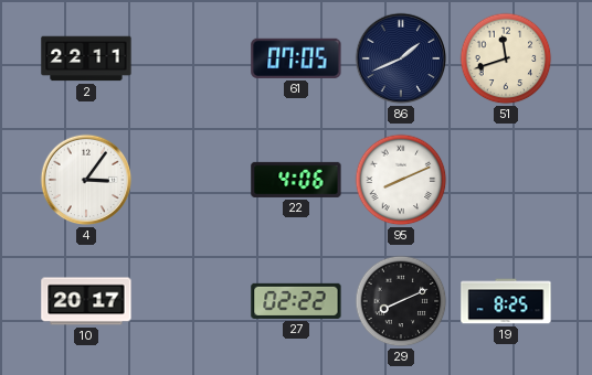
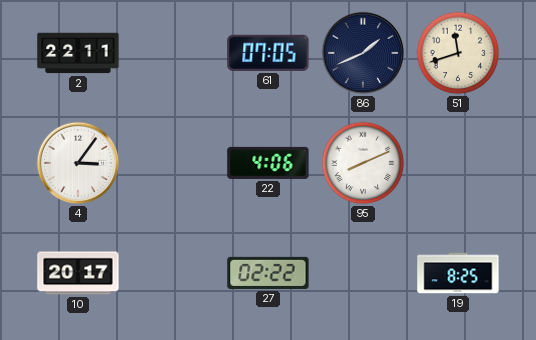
29: 8:11 -> none
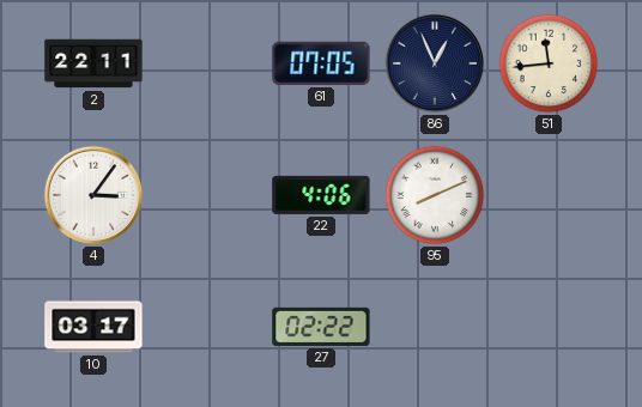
86: 1:41 -> 12:56
51: 11:42 -> 11:44
10: 20:17 -> 03:17
19: 8:25 -> none
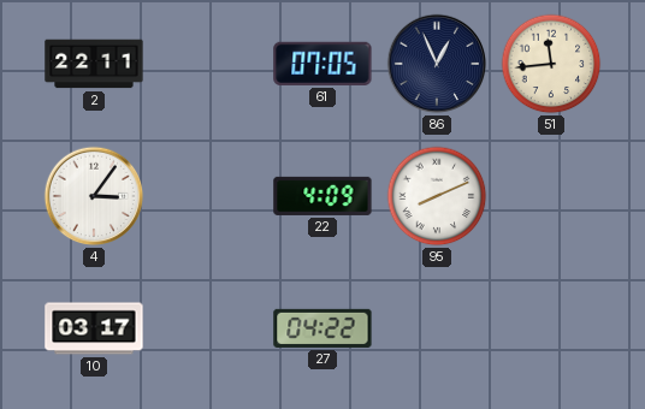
22: 4:06 -> 4:09
27: 02:22 -> 04:22
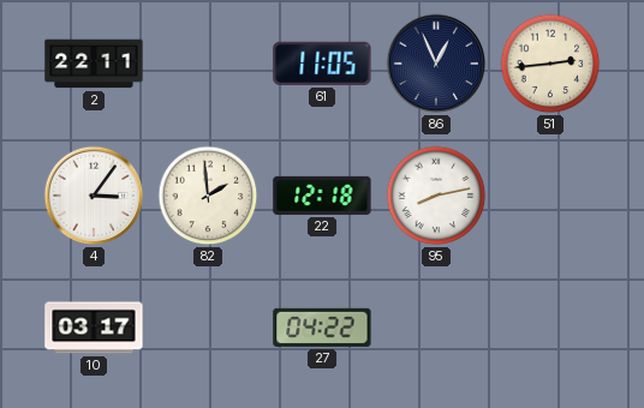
61: 07:05 -> 11:05
51: 11:44 -> 2:44
82: none -> 1:59
22: 4:09 -> 12:18
95: 8:11 -> 8:13
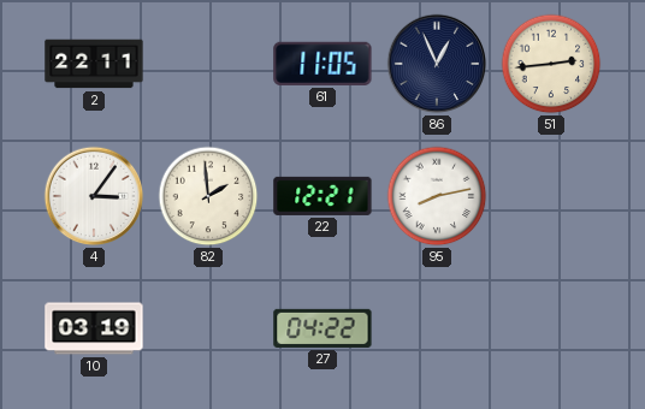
22: 12:18 -> 12:21
10: 03:17 -> 03:19
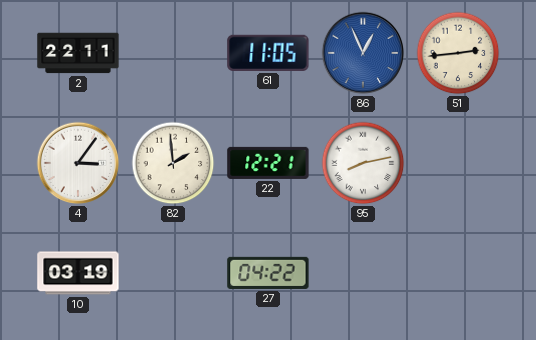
86 dial: navy -> blue
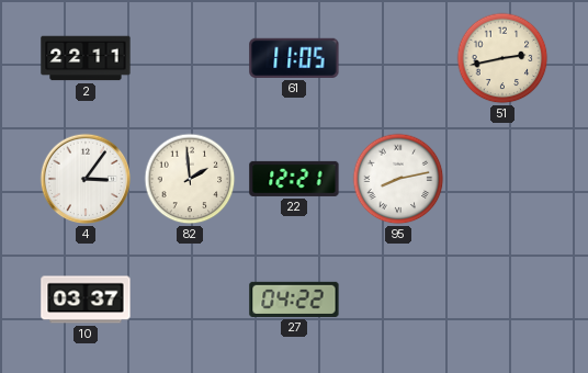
86: 12:56 -> none
51: 2:44 -> 2:43
10: 03:19 -> 03:37
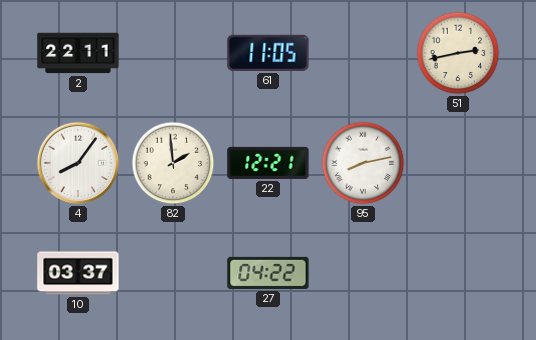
4: 3:06 -> 8:06
